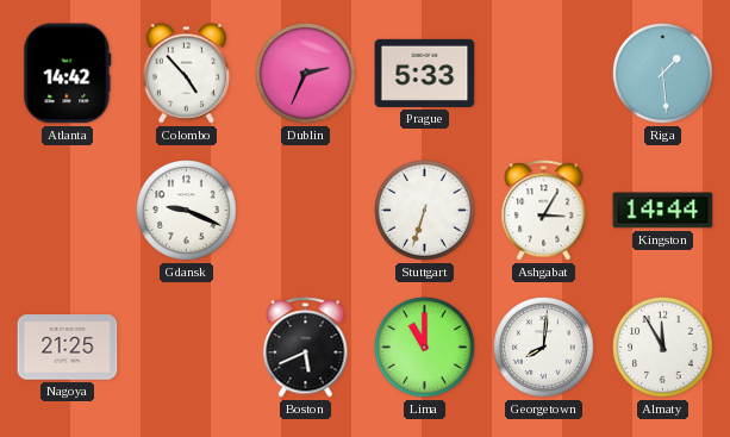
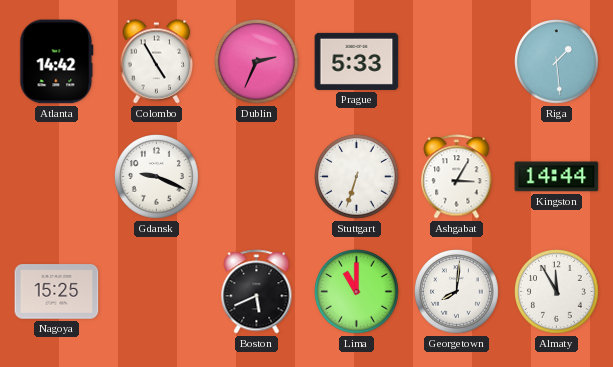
Colombo: 4:53 -> 4:55
Nagoya: 21:25 -> 15:25
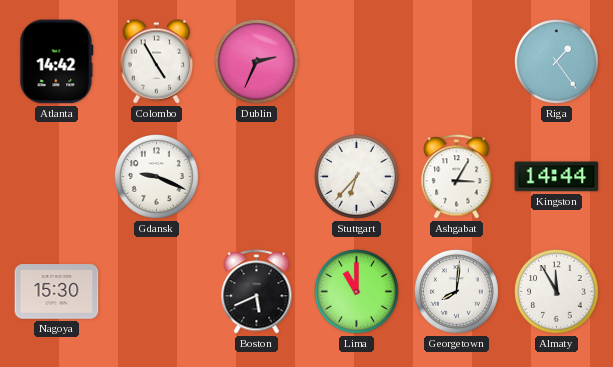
Prague: 5:33 -> none
Riga: 1:29 -> 1:24
Stuttgart: 6:33 -> 6:37
Nagoya: 15:25 -> 15:30
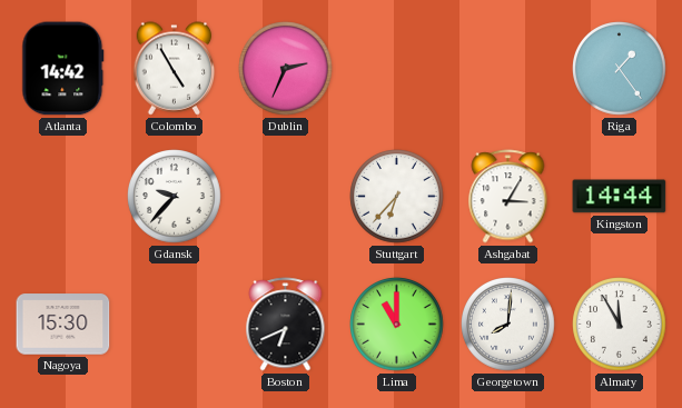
Gdansk: 9:19 -> 9:37
Boston: 5:41 -> 6:41
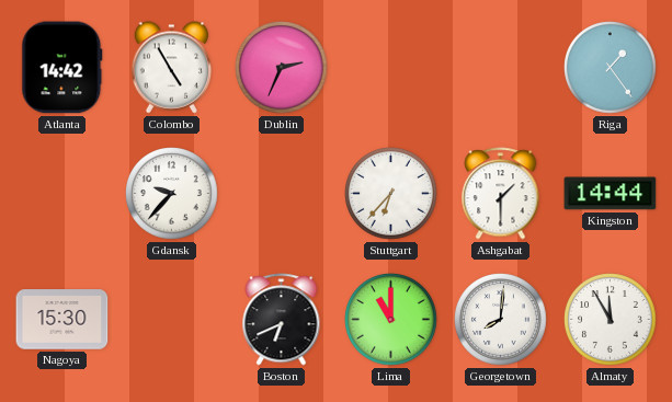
Ashgabat: 3:05 -> 1:30
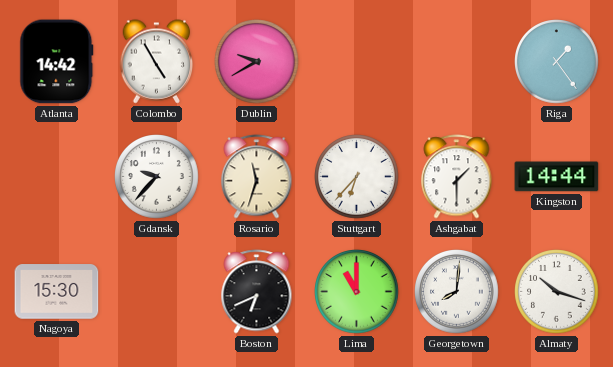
Dublin: 2:34 -> 9:40
Rosario: none -> 11:33
Almaty: 11:55 -> 10:18
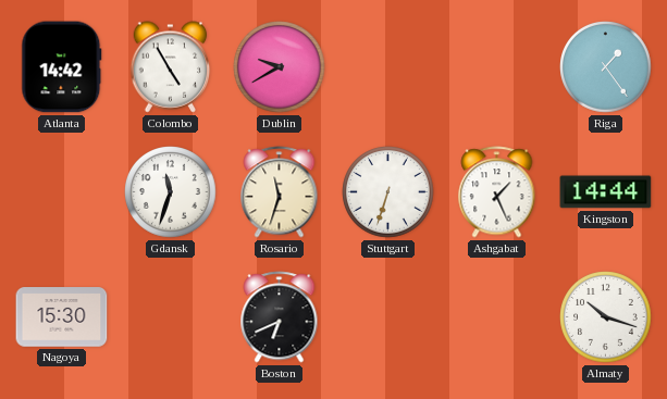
Gdansk: 9:37 -> 11:33
Stuttgart: 6:37 -> 6:33
Ashgabat: 1:30 -> 1:26
Lima: 11:00 -> none
Georgetown: 8:01 -> none
